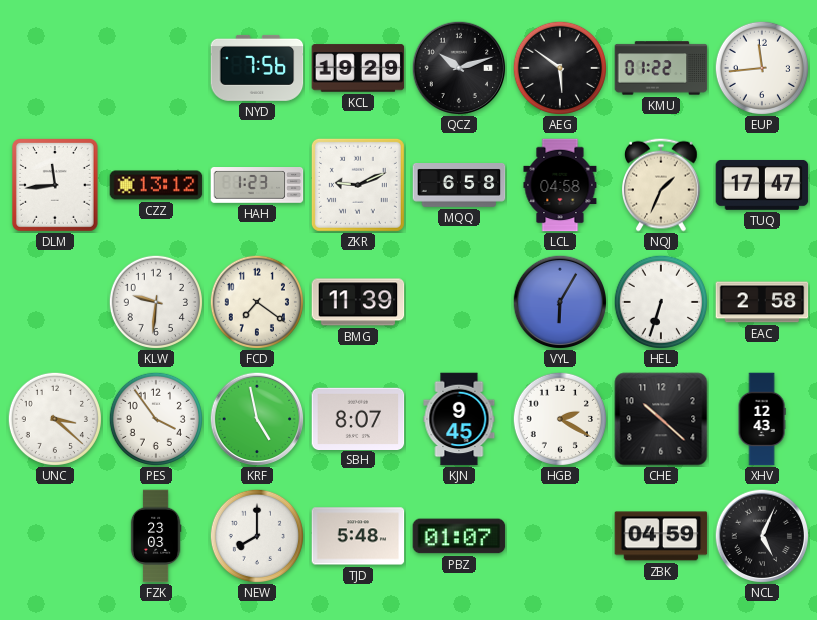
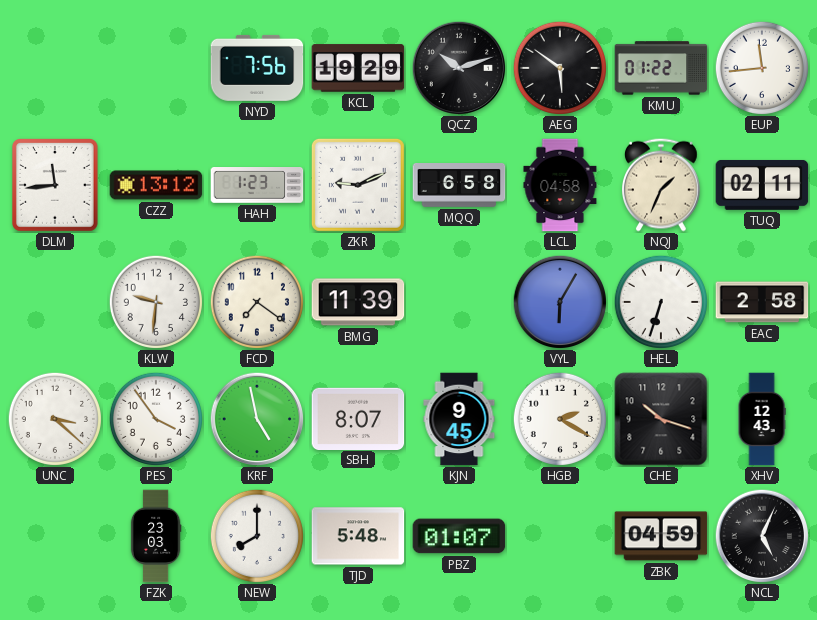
TUQ: 17:47 -> 02:11
CHE: 10:22 -> 10:18
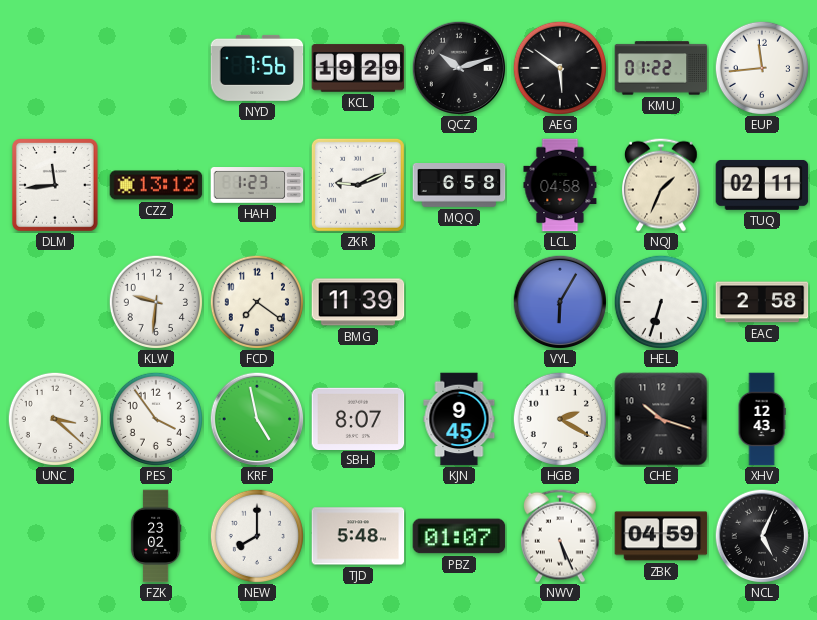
FZK: 23:03 -> 23:02
NWV: none -> 5:26
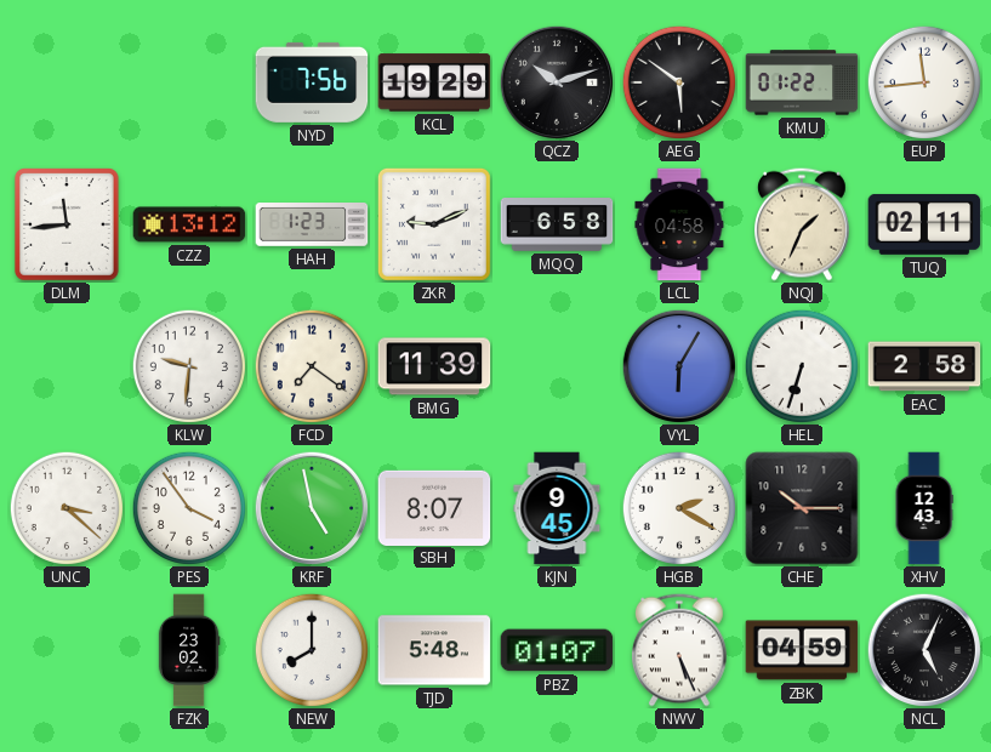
CHE: 10:18 -> 10:15
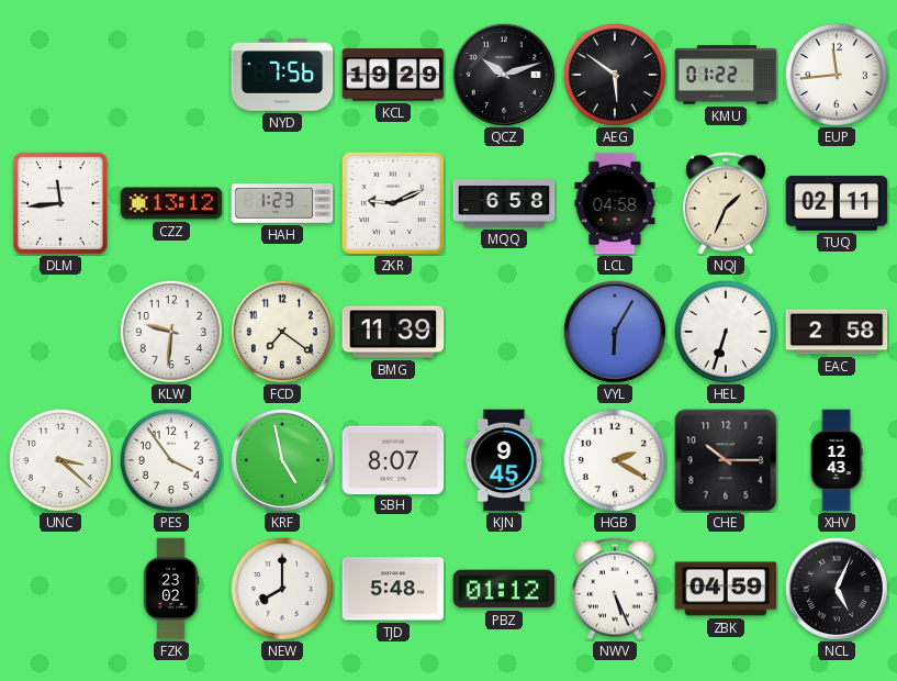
PBZ: 01:07 -> 01:12
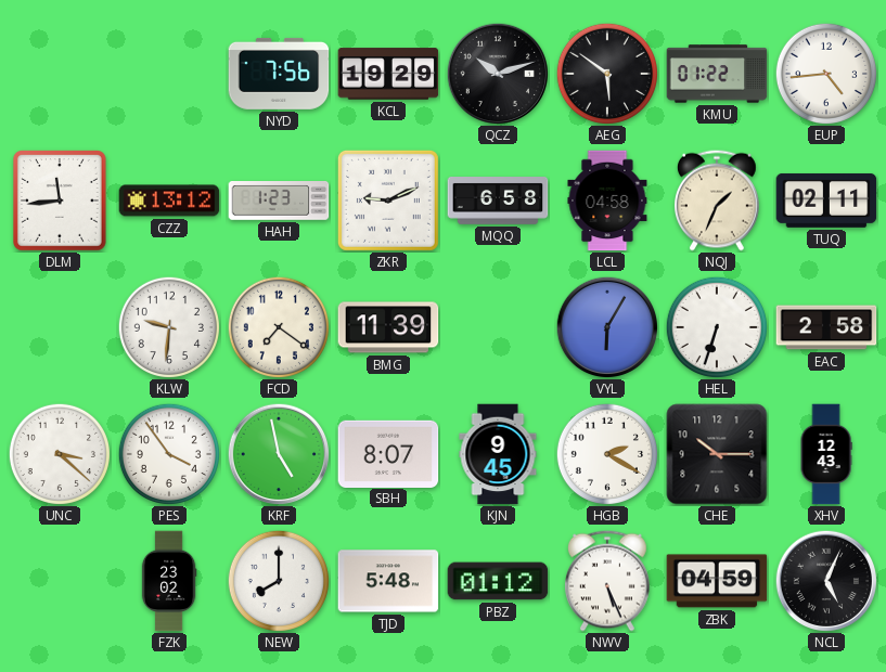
EUP: 11:44 -> 4:44
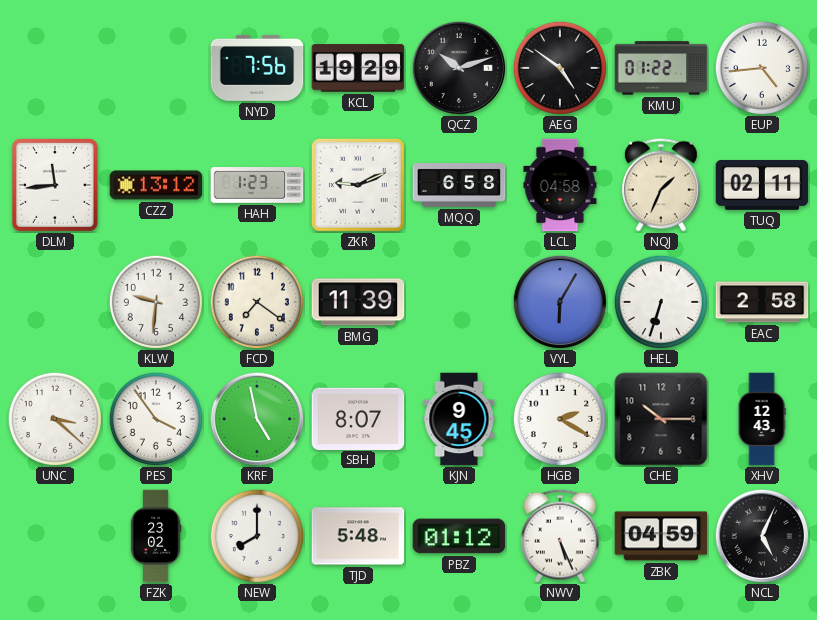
AEG: 5:51 -> 4:51
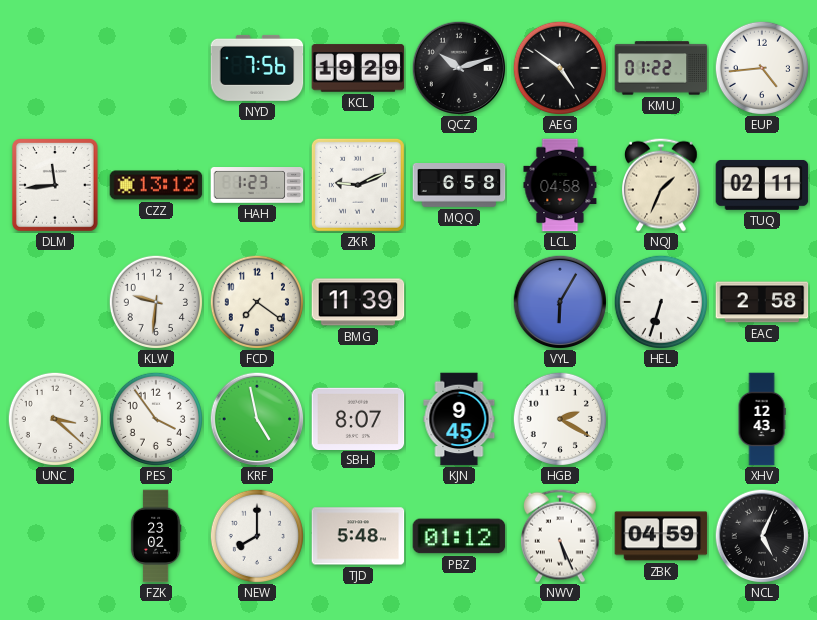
CHE: 10:15 -> none
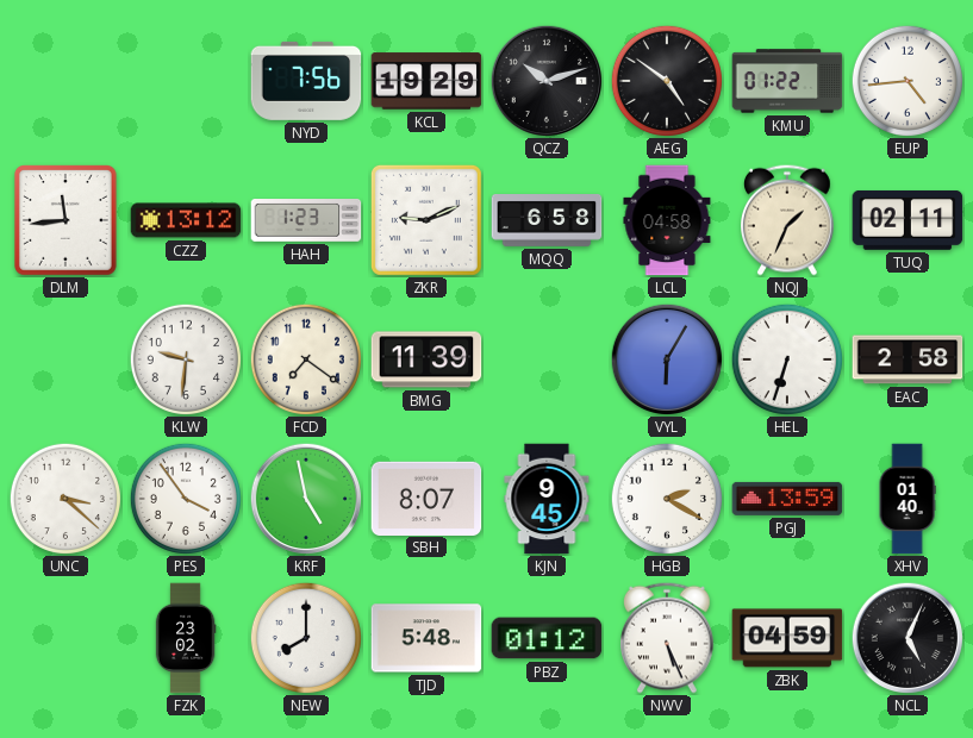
PGJ: none -> 13:59
XHV: 12:43 -> 01:40
